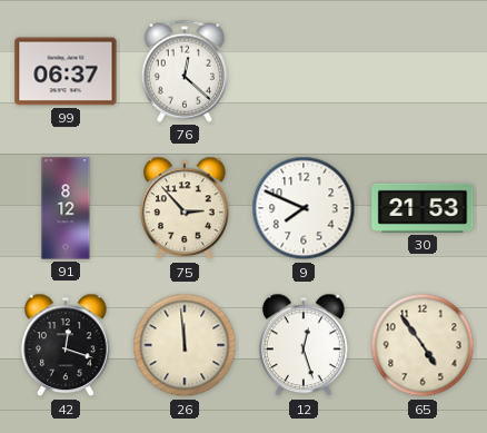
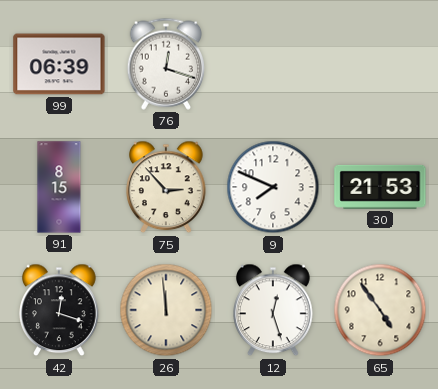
99: 06:37 -> 06:39
76: 12:22 -> 12:18
91: 8:12 -> 8:15
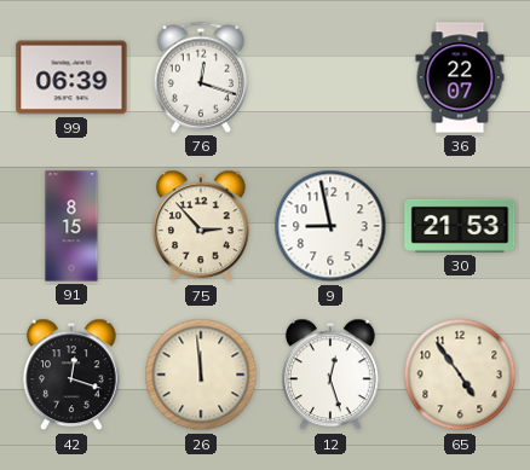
36: none -> 22:07
9: 7:49 -> 8:58
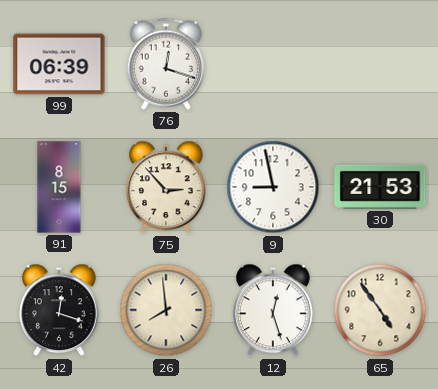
36: 22:07 -> none
26: 11:59 -> 7:59
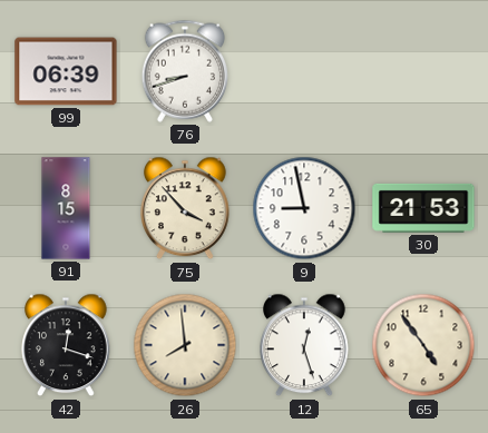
76: 12:18 -> 8:42
75: 2:53 -> 3:53
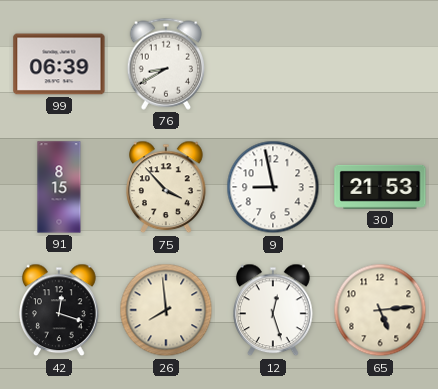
76: 8:42 -> 8:40
65: 4:54 -> 5:14
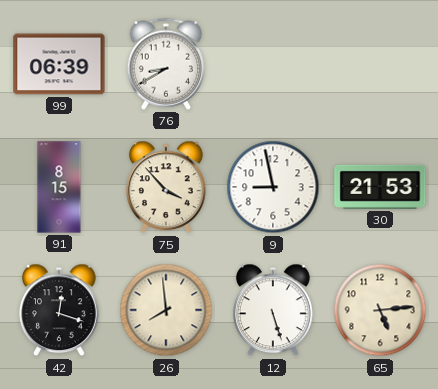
12: 12:27 -> 5:27
